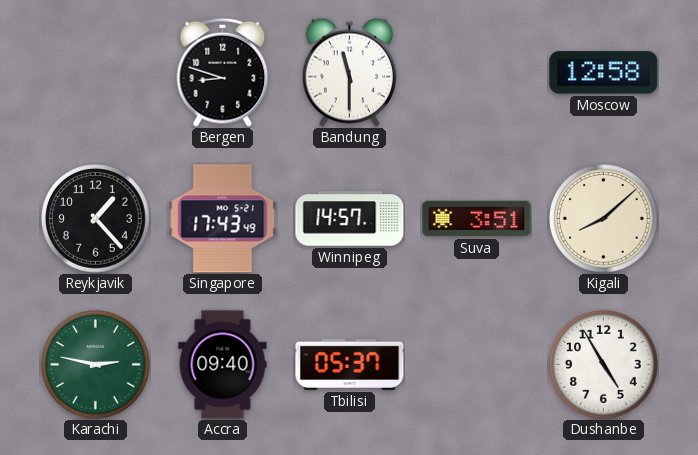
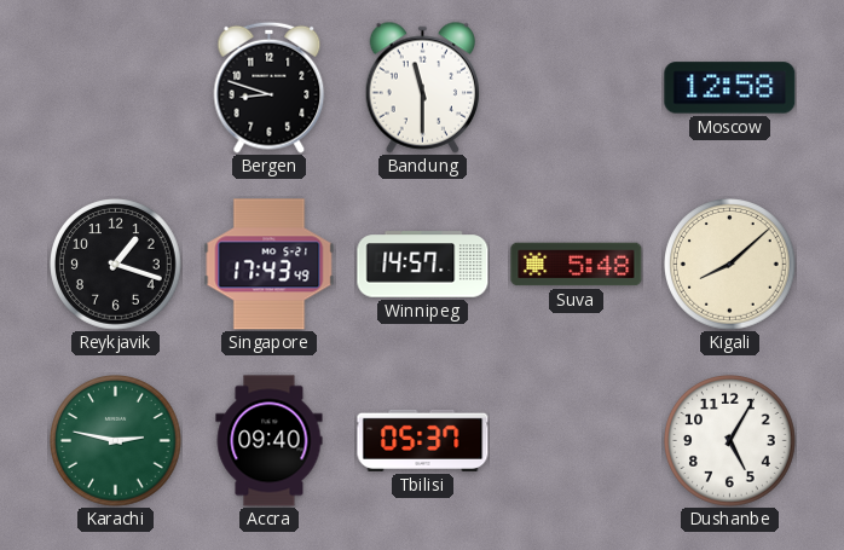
Reykjavik: 1:23 -> 1:18
Suva: 3:51 -> 5:48
Dushanbe: 4:55 -> 5:05
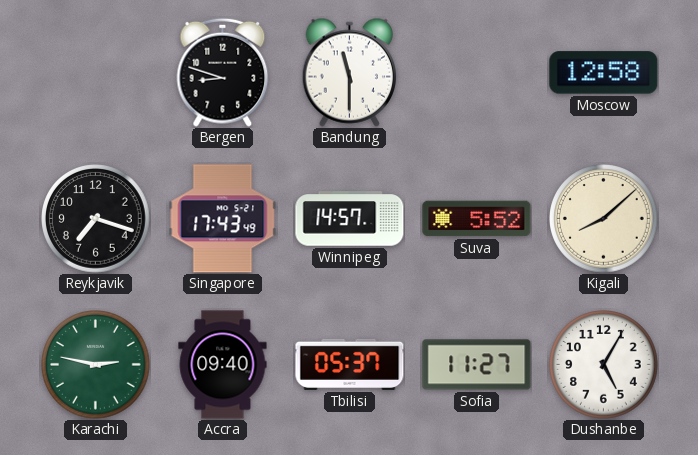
Reykjavik: 1:18 -> 7:18
Suva: 5:48 -> 5:52
Sofia: none -> 11:27
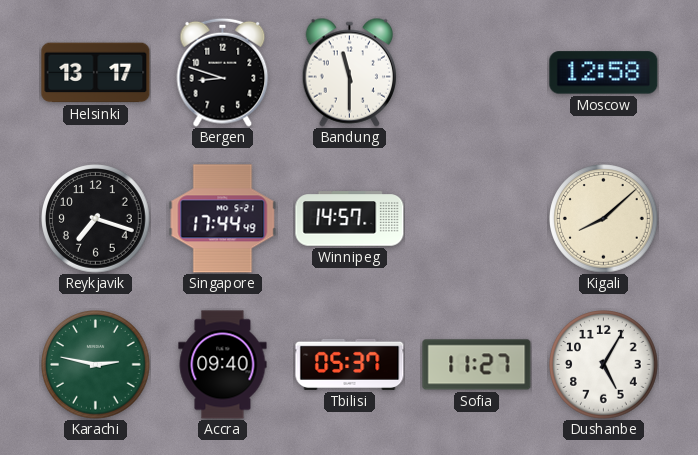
Helsinki: none -> 13:17
Singapore: 17:43 -> 17:44
Suva: 5:52 -> none
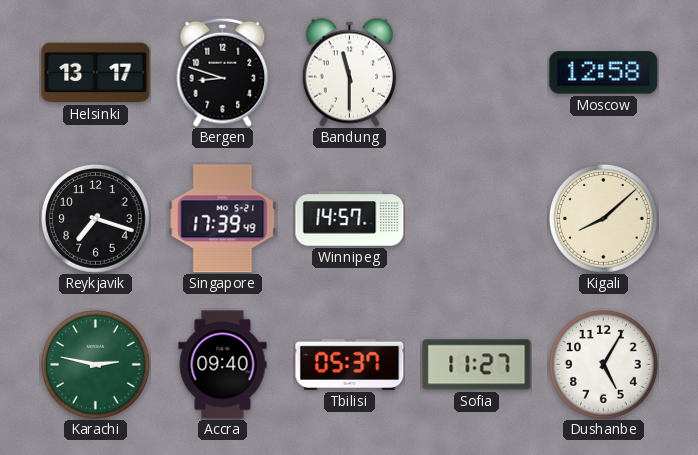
Singapore: 17:44 -> 17:39
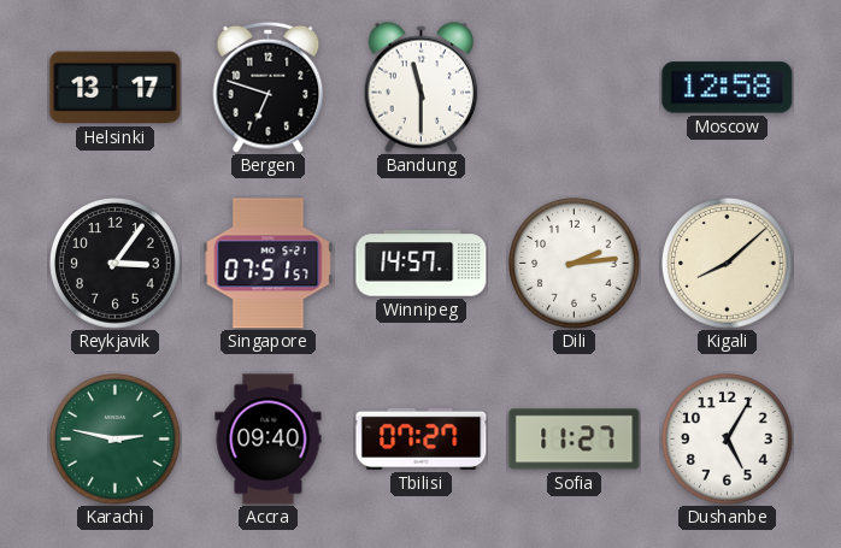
Bergen: 8:48 -> 6:48
Reykjavik: 7:18 -> 3:06
Singapore: 17:39 -> 07:51
Dili: none -> 2:14
Tbilisi: 05:37 -> 07:27
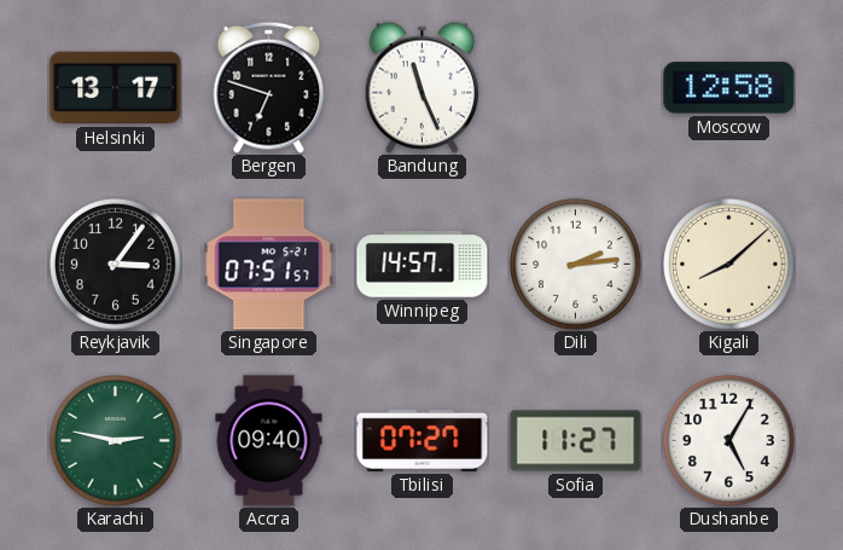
Bandung: 11:30 -> 11:26
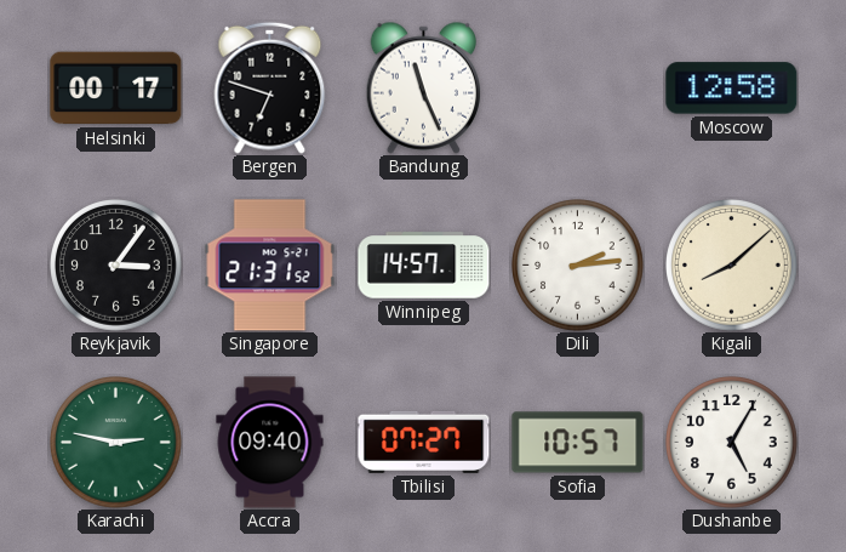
Helsinki: 13:17 -> 00:17
Singapore: 07:51 -> 21:31
Sofia: 11:27 -> 10:57
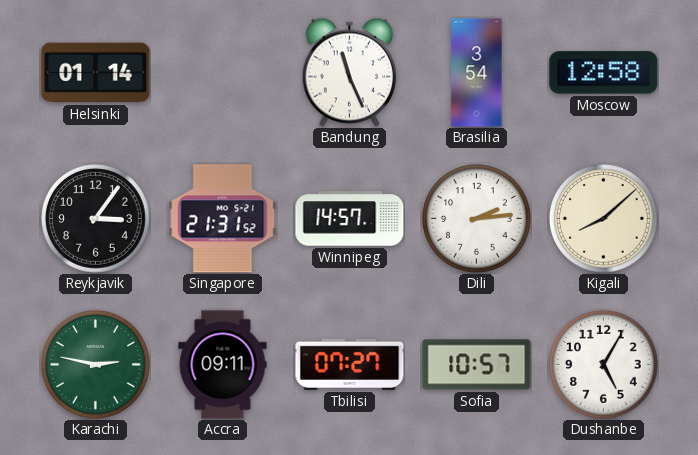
Helsinki: 00:17 -> 01:14
Bergen: 6:48 -> none
Brasilia: none -> 3:54
Accra: 09:40 -> 09:11
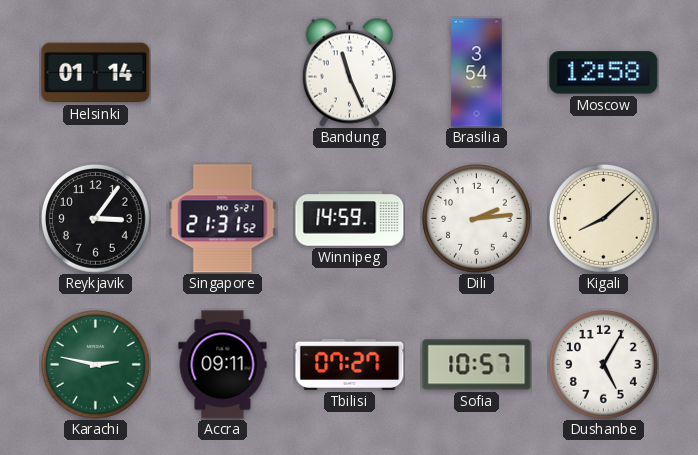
Winnipeg: 14:57 -> 14:59
